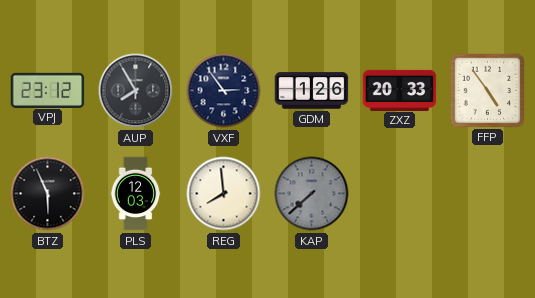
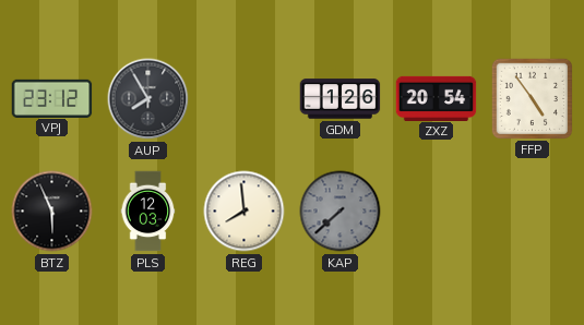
VXF: 2:54 -> none
ZXZ: 20:33 -> 20:54
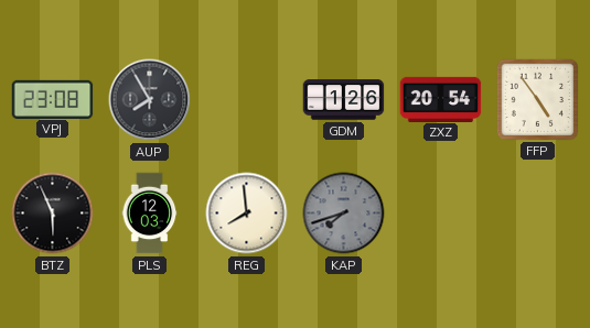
VPJ: 23:12 -> 23:08
KAP: 7:38 -> 7:42
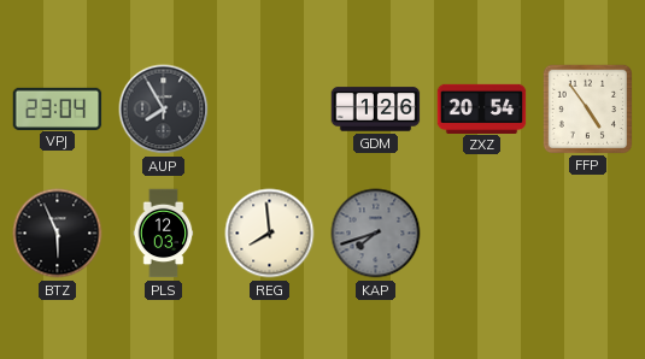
VPJ: 23:08 -> 23:04
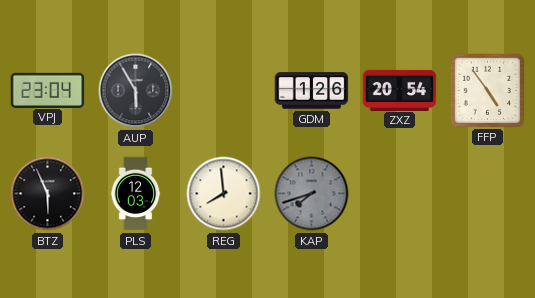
AUP: 7:55 -> 5:55
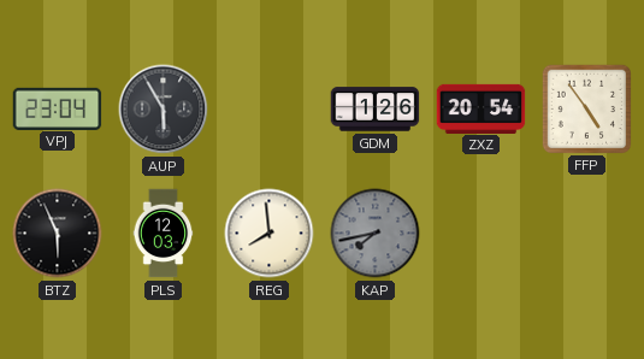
KAP: 7:42 -> 7:43
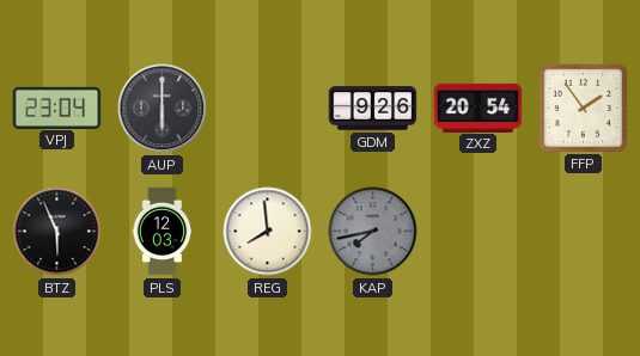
AUP: 5:55 -> 6:00
GDM: 1:26 -> 9:26
FFP: 4:54 -> 1:54
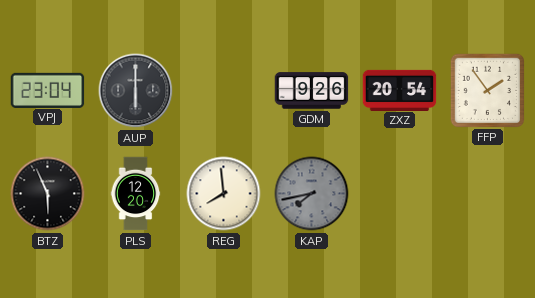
PLS: 12:03 -> 12:20
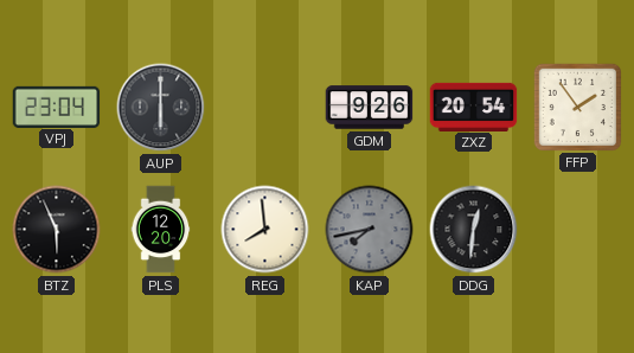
DDG: none -> 12:31
